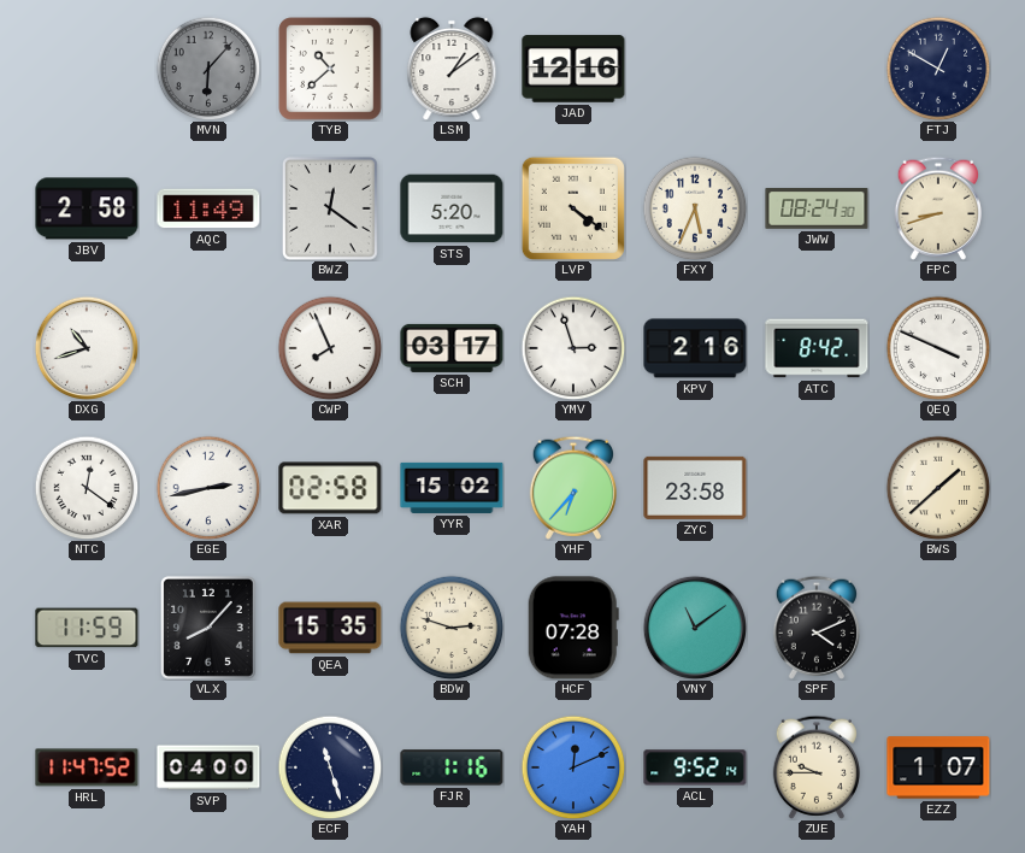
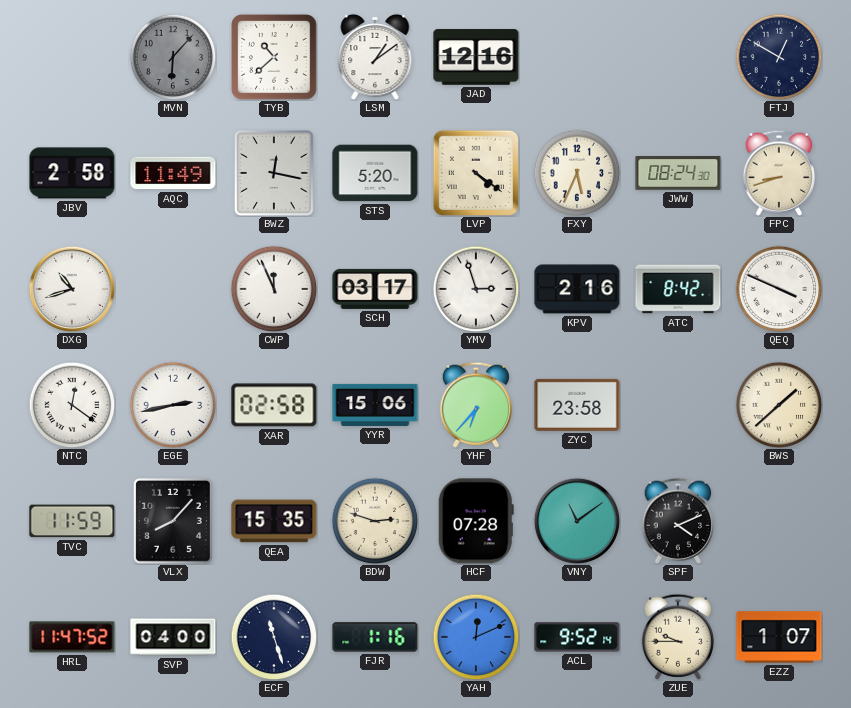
BWZ: 12:21 -> 12:17
CWP: 7:56 -> 11:56
YYR: 15:02 -> 15:06
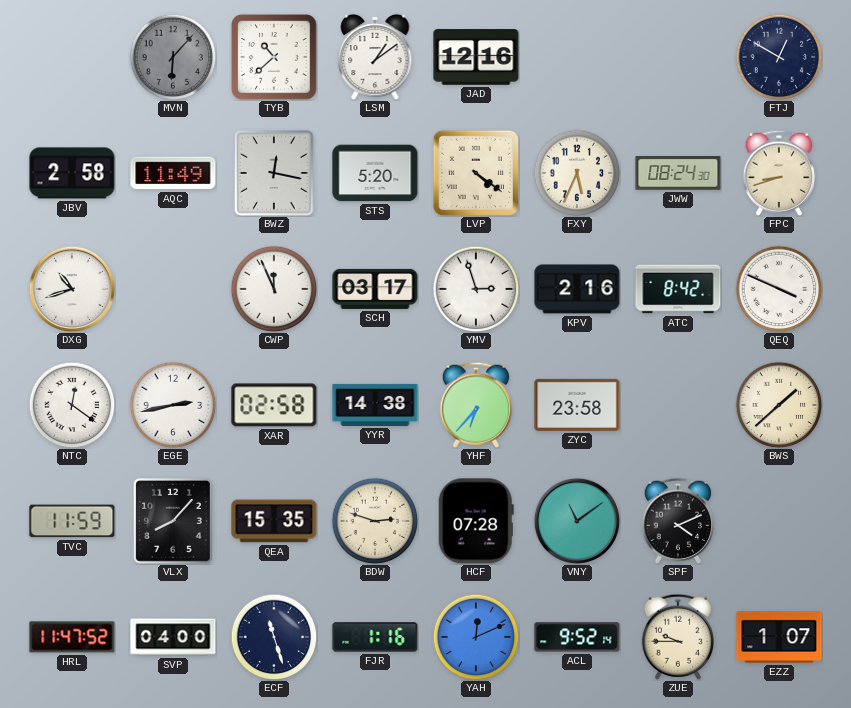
YYR: 15:06 -> 14:38
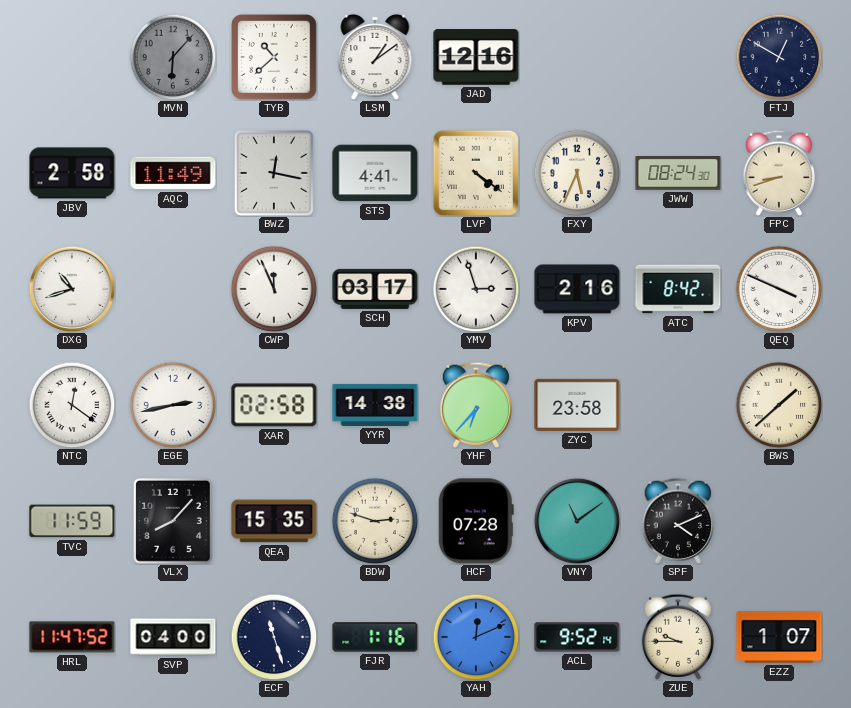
STS: 5:20 -> 4:41
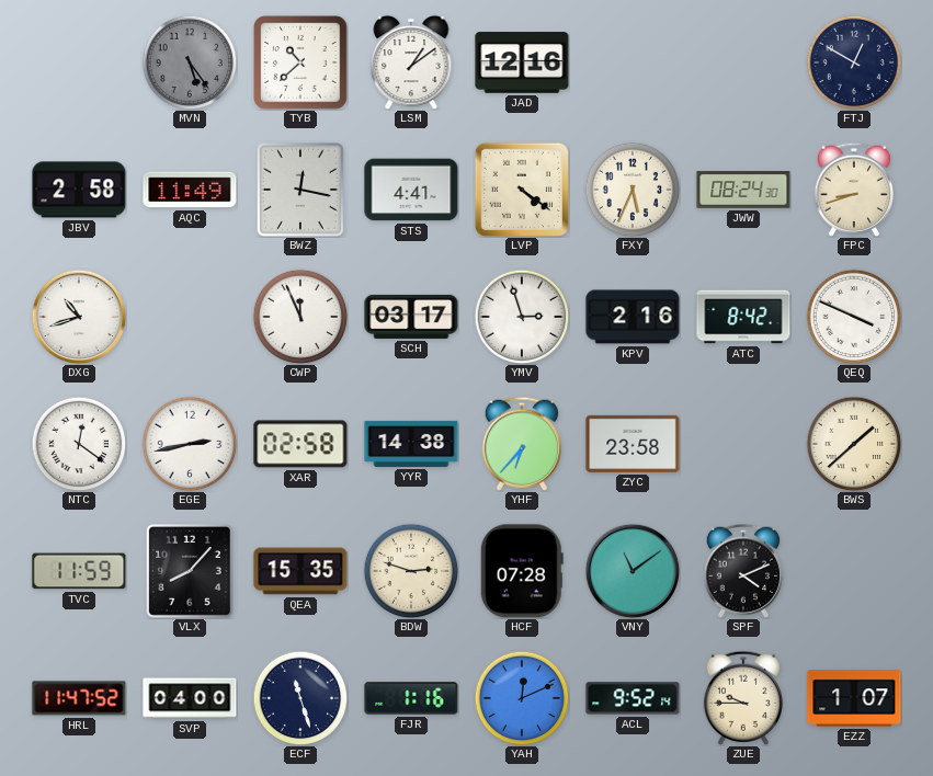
MVN: 6:07 -> 5:24
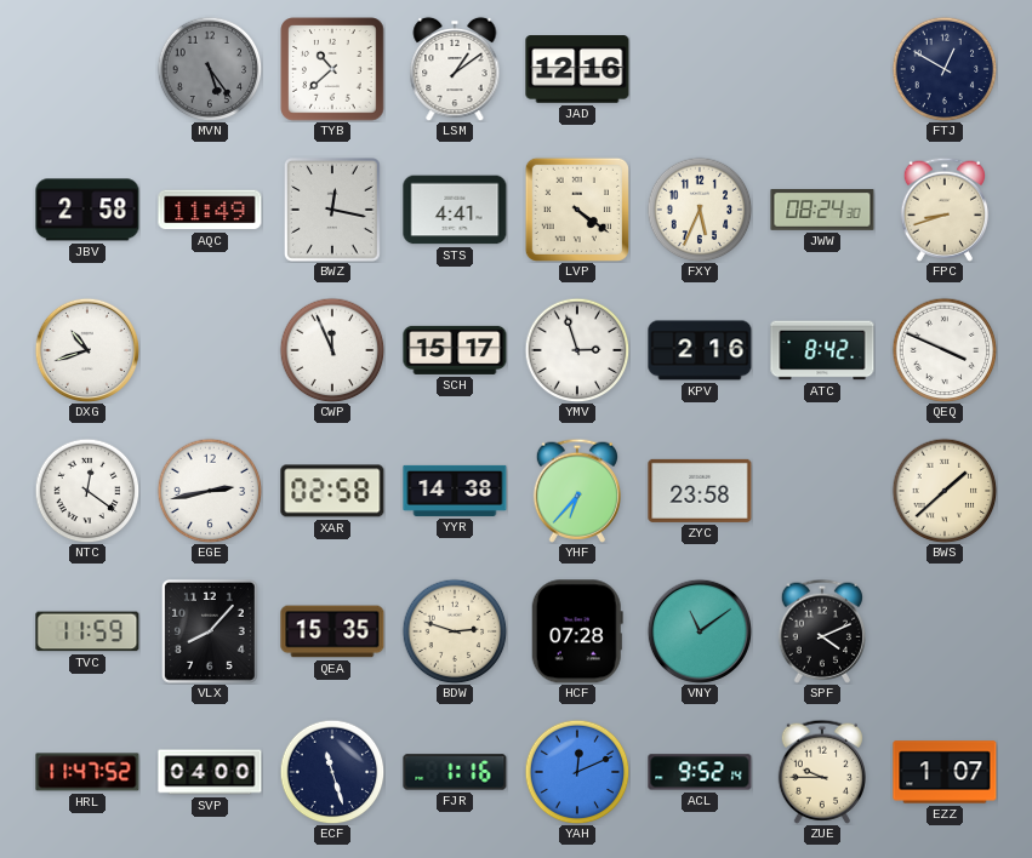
SCH: 03:17 -> 15:17
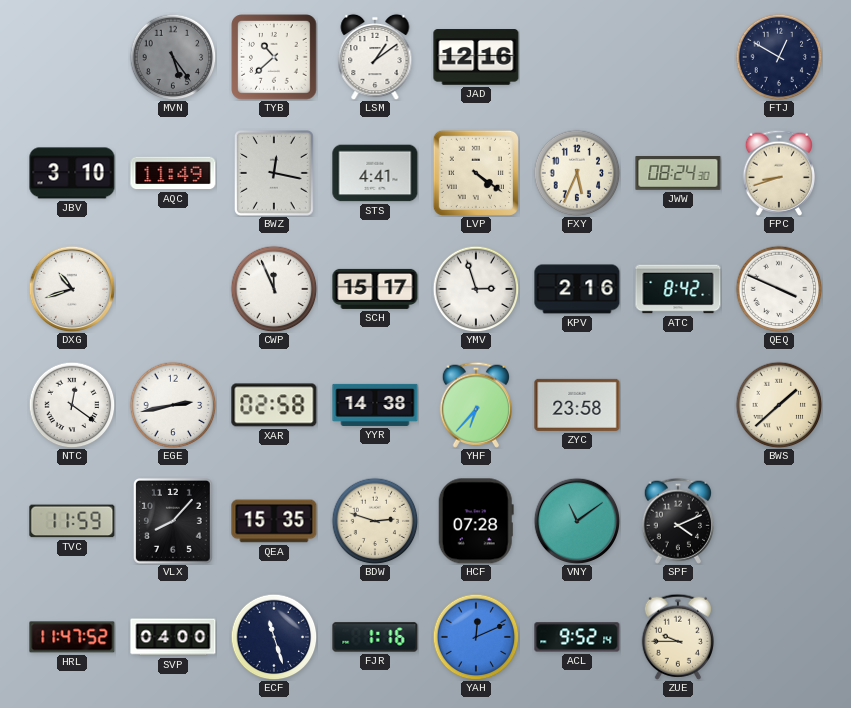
JBV: 2:58 -> 3:10
EZZ: 1:07 -> none
